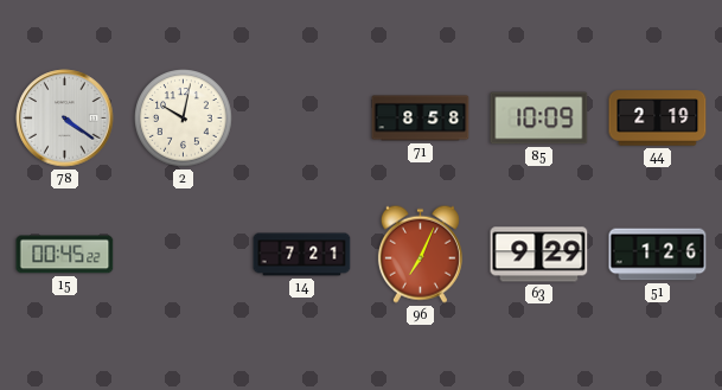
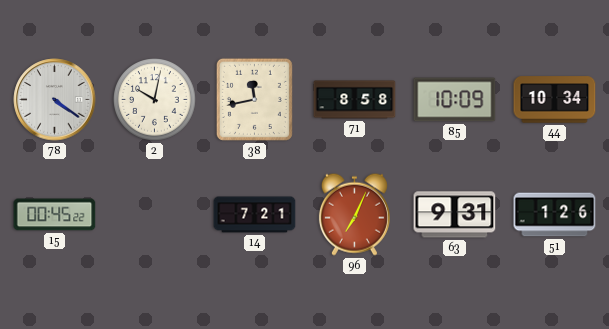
38: none -> 11:43
44: 2:19 -> 10:34
63: 9:29 -> 9:31
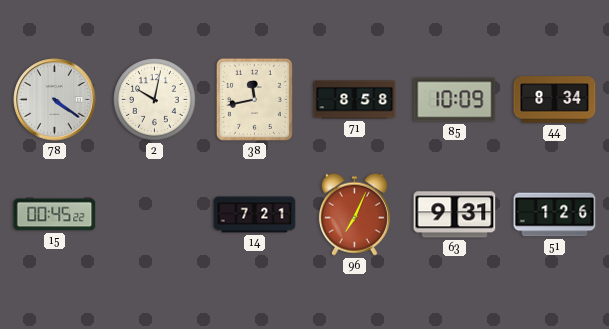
44: 10:34 -> 8:34
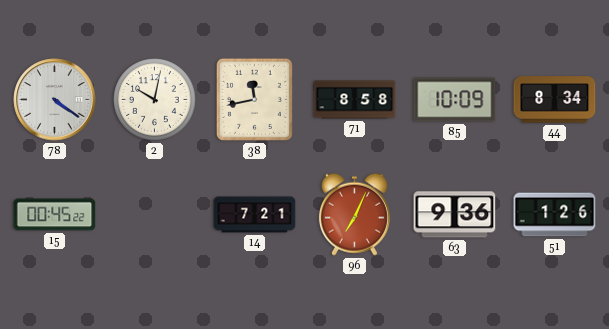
63: 9:31 -> 9:36
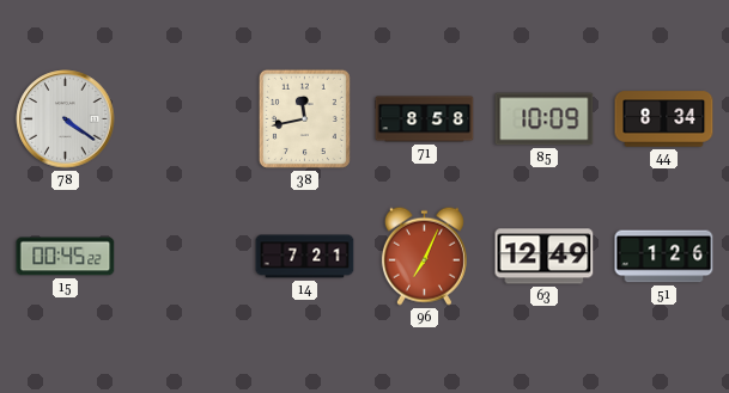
2: 10:02 -> none
63: 9:36 -> 12:49
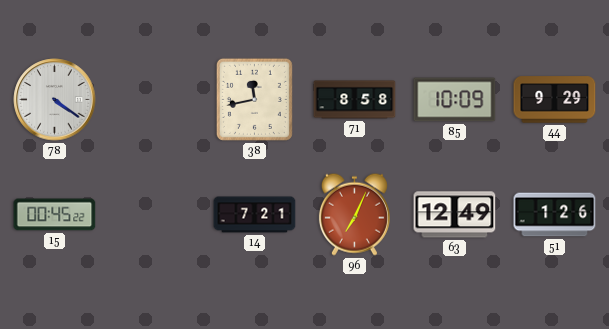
44: 8:34 -> 9:29
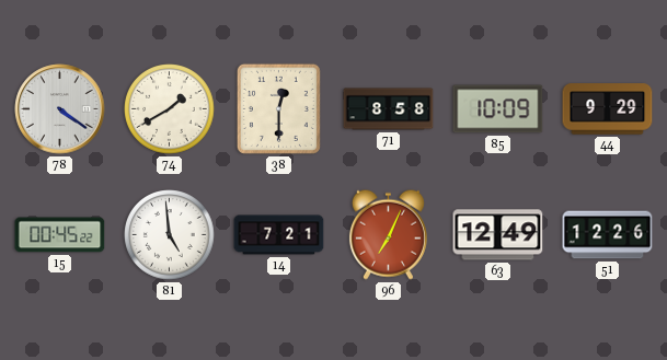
74: none -> 1:40
38: 11:43 -> 12:30
81: none -> 4:59
51: 1:26 -> 12:26
